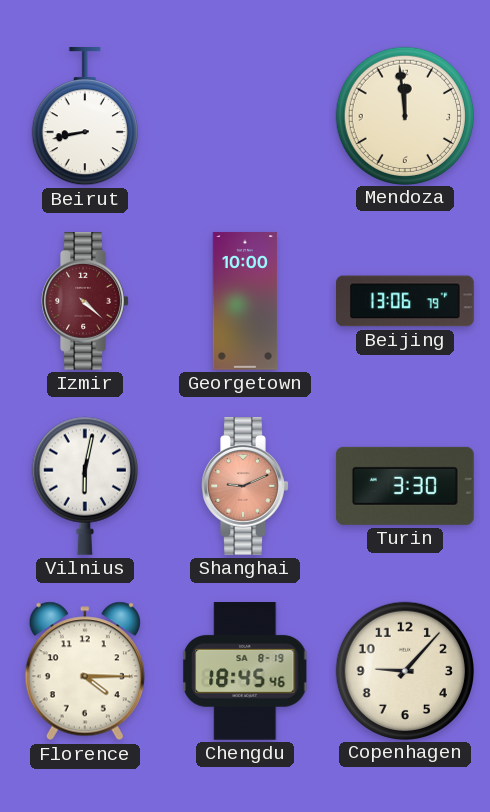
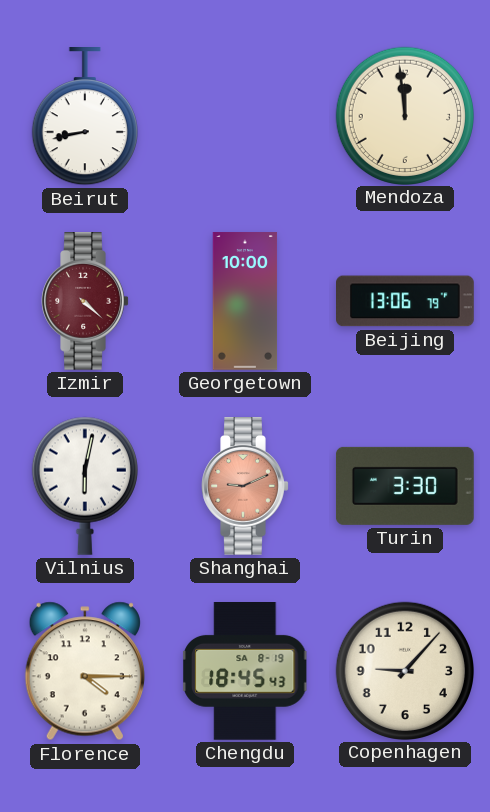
Chengdu: 18:45:46 -> 18:45:43
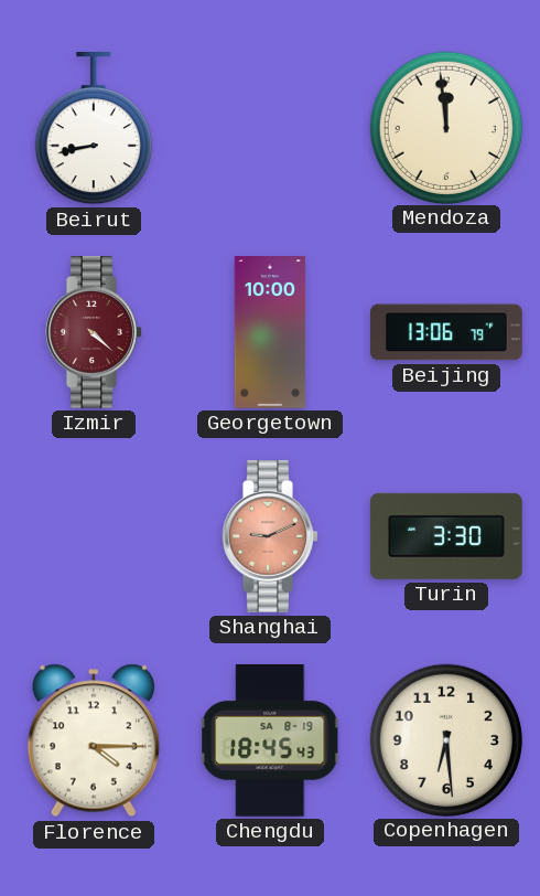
Vilnius: 6:02 -> none
Copenhagen: 9:07 -> 6:29
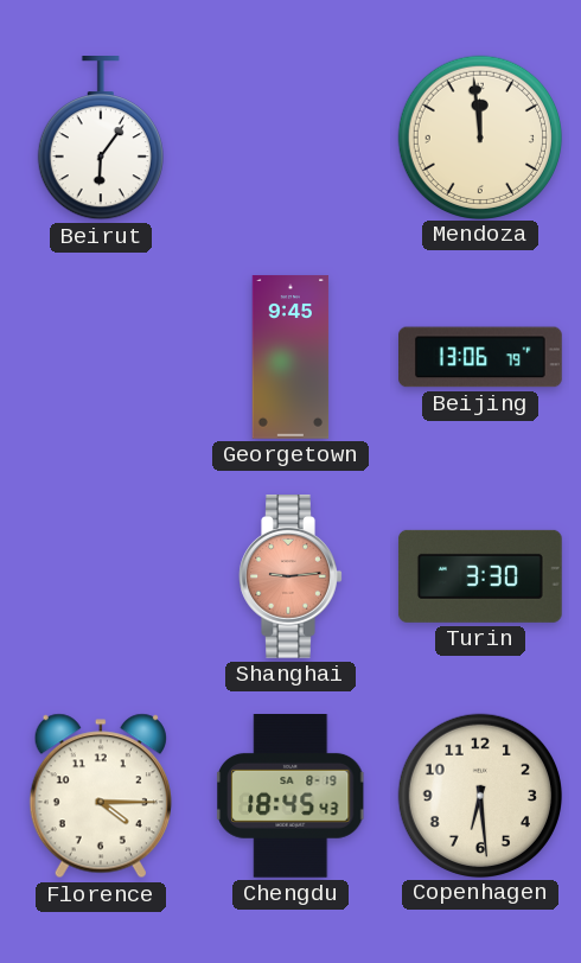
Beirut: 8:43 -> 6:06
Izmir: 4:22 -> none
Georgetown: 10:00 -> 9:45
Shanghai: 9:11 -> 9:14
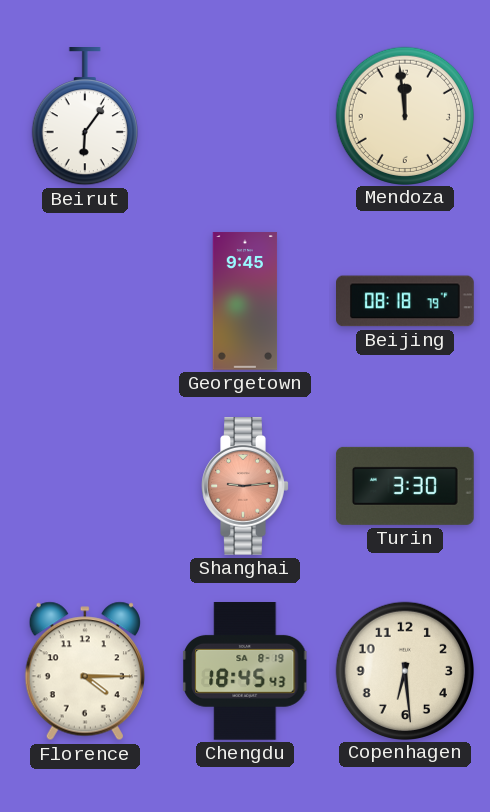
Beijing: 13:06 -> 08:18
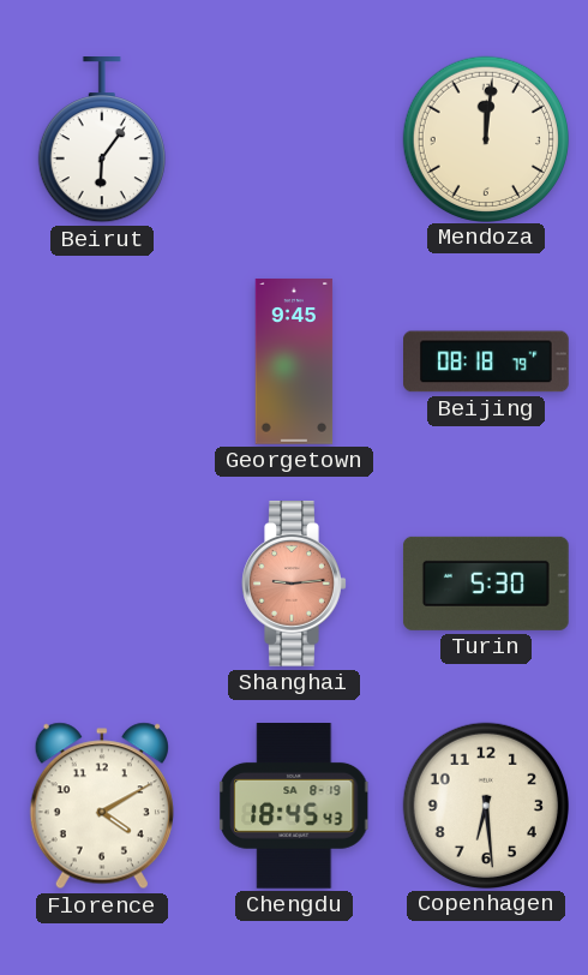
Mendoza: 11:59 -> 12:01
Turin: 3:30 -> 5:30
Florence: 4:15 -> 4:10
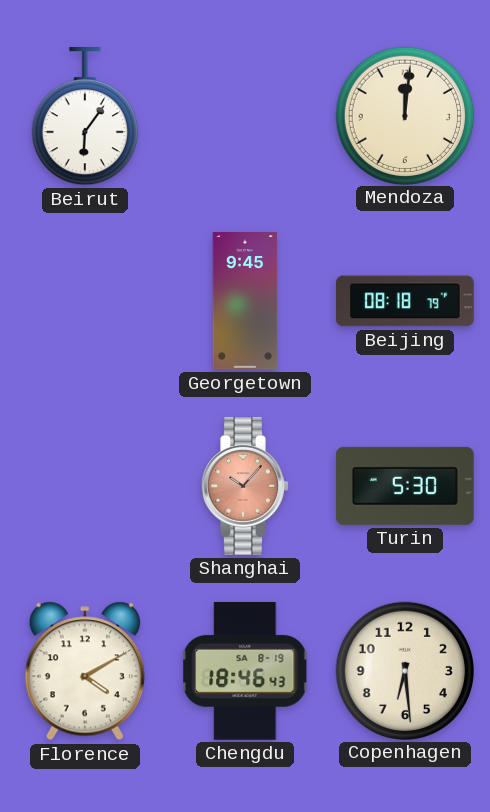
Shanghai: 9:14 -> 10:07
Chengdu: 18:45 -> 18:46
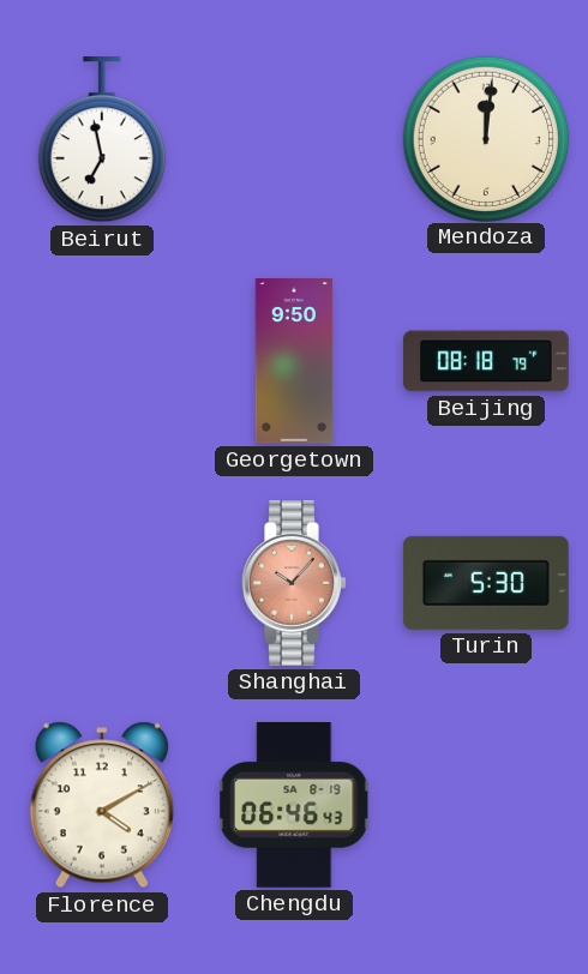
Beirut: 6:06 -> 6:58
Georgetown: 9:45 -> 9:50
Chengdu: 18:46 -> 06:46
Copenhagen: 6:29 -> none
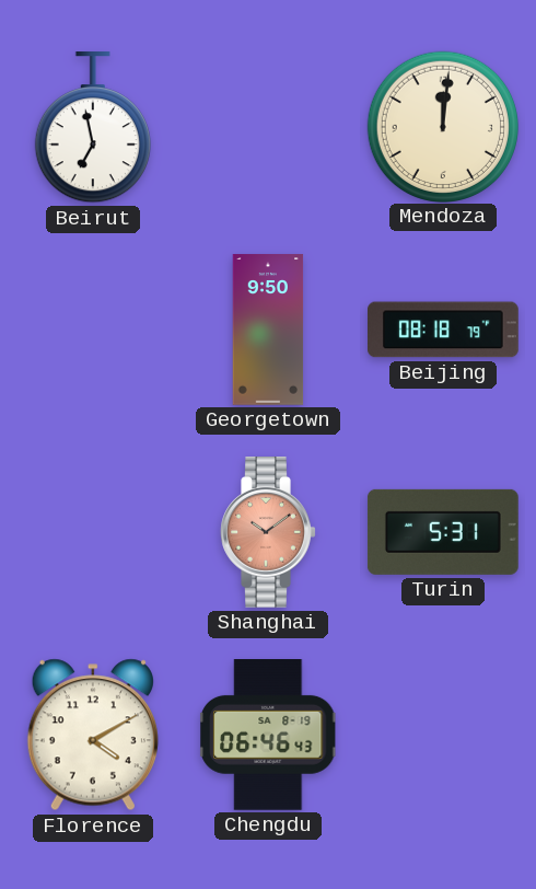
Shanghai: 10:07 -> 10:09
Turin: 5:30 -> 5:31
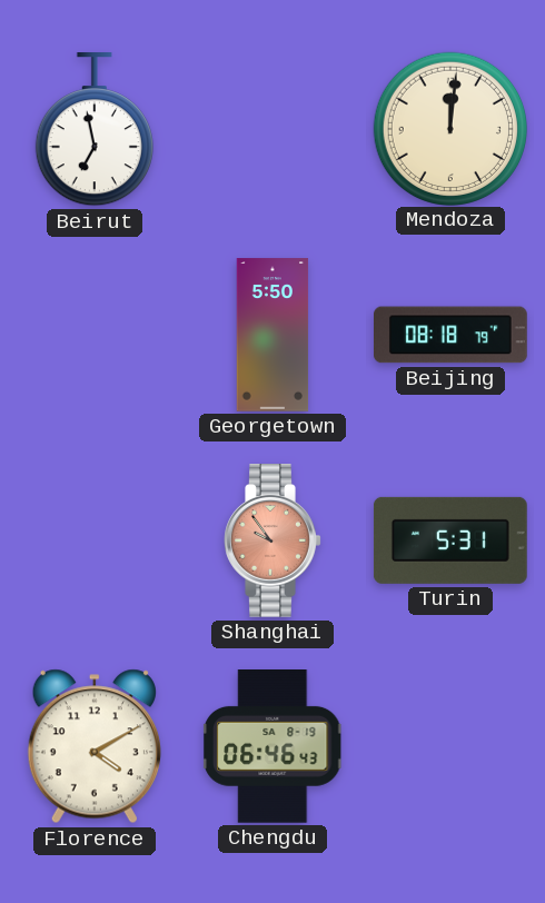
Georgetown: 9:50 -> 5:50
Shanghai: 10:09 -> 9:54
